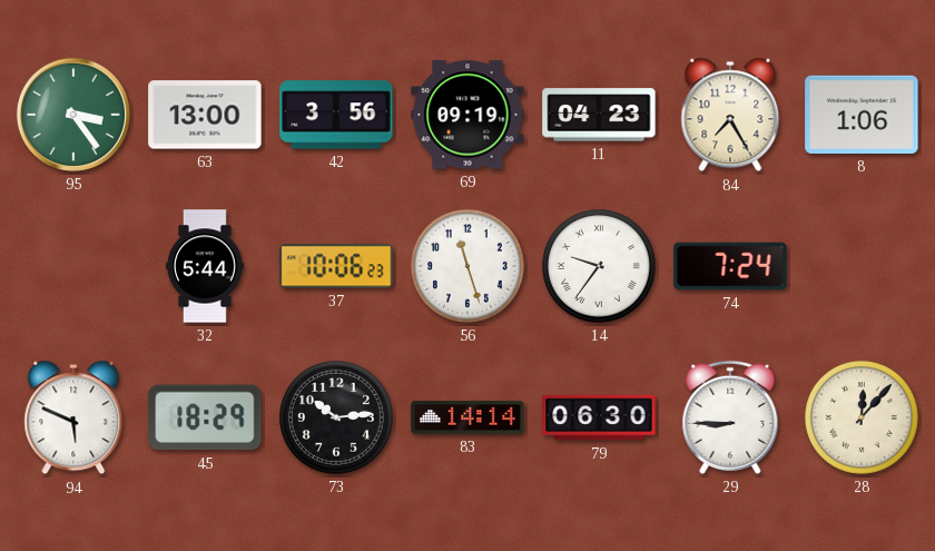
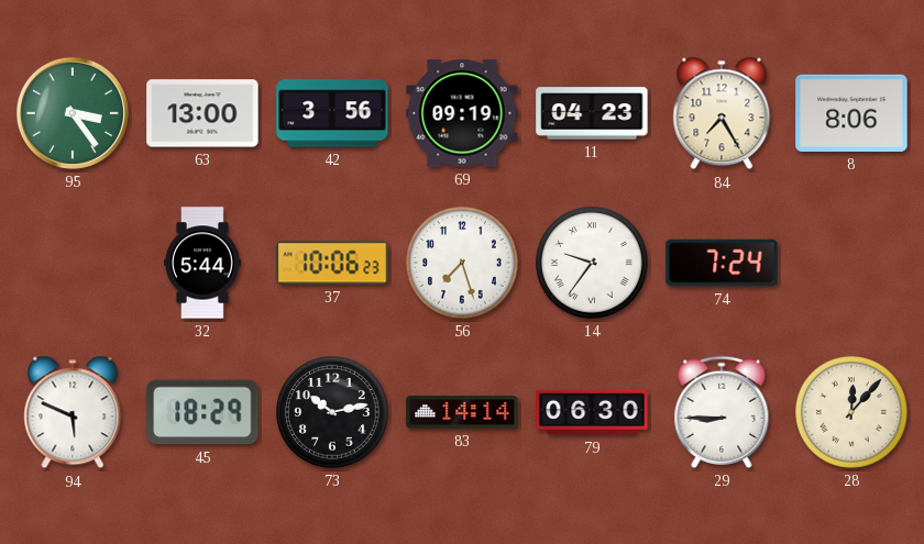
8: 1:06 -> 8:06
56: 11:27 -> 7:27
73: 10:14 -> 10:13
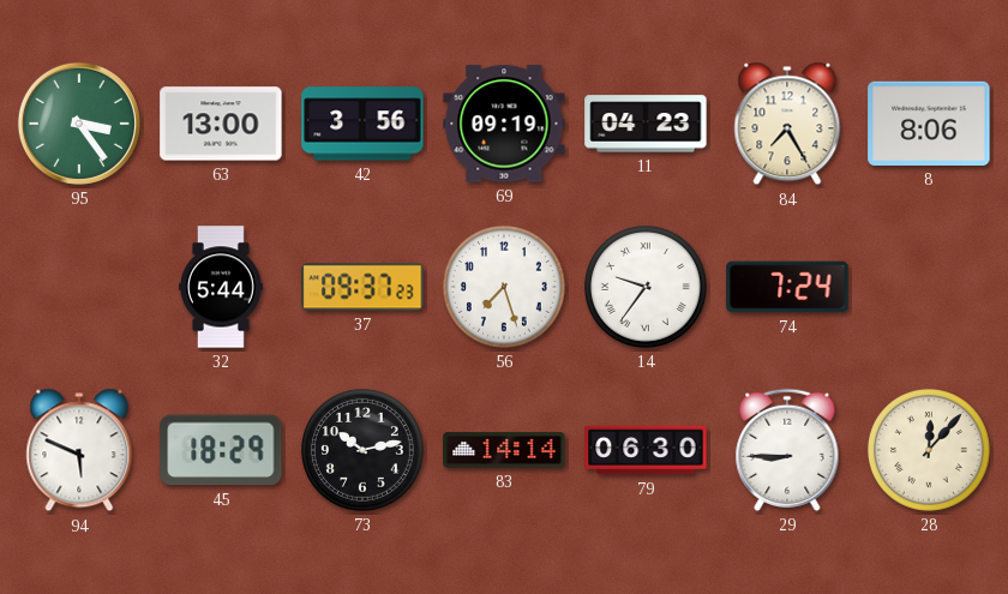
37: 10:06 -> 09:37
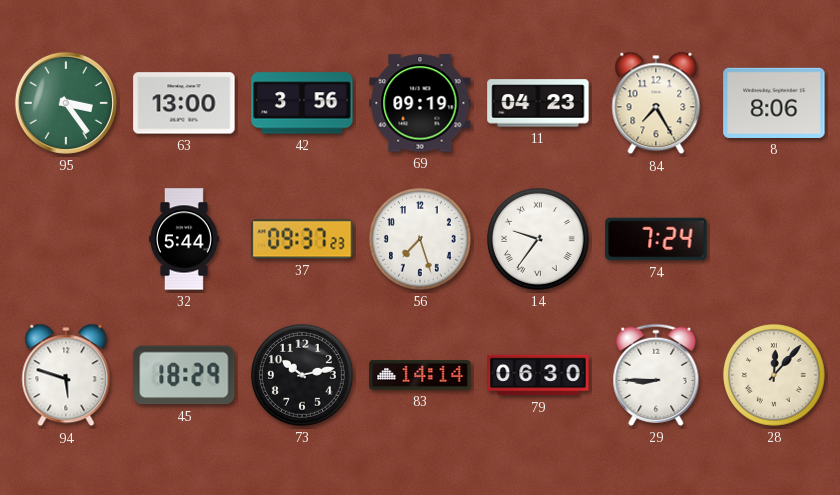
94: 5:49 -> 5:48
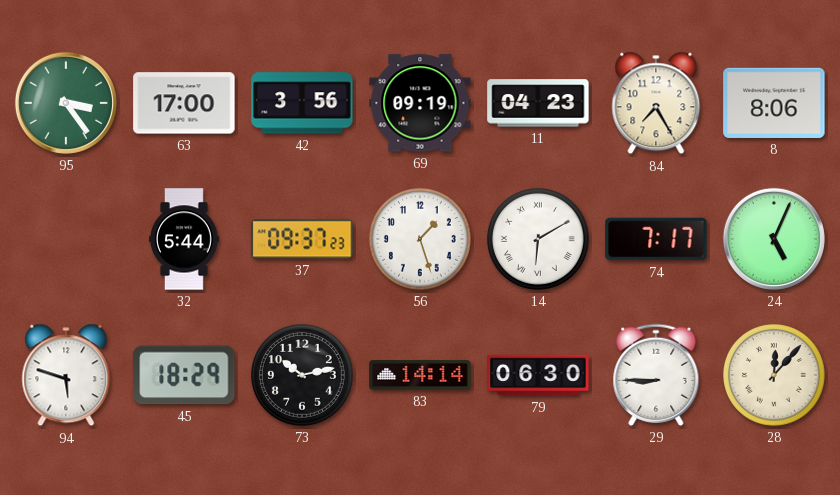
63: 13:00 -> 17:00
56: 7:27 -> 1:27
14: 9:36 -> 6:10
74: 7:24 -> 7:17
24: none -> 5:04
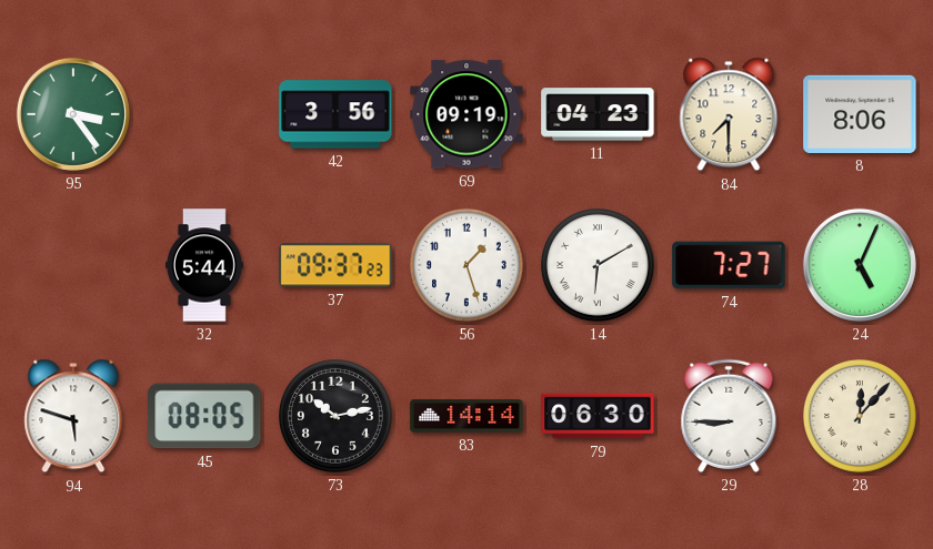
63: 17:00 -> none
84: 7:25 -> 7:30
74: 7:17 -> 7:27
45: 18:29 -> 08:05
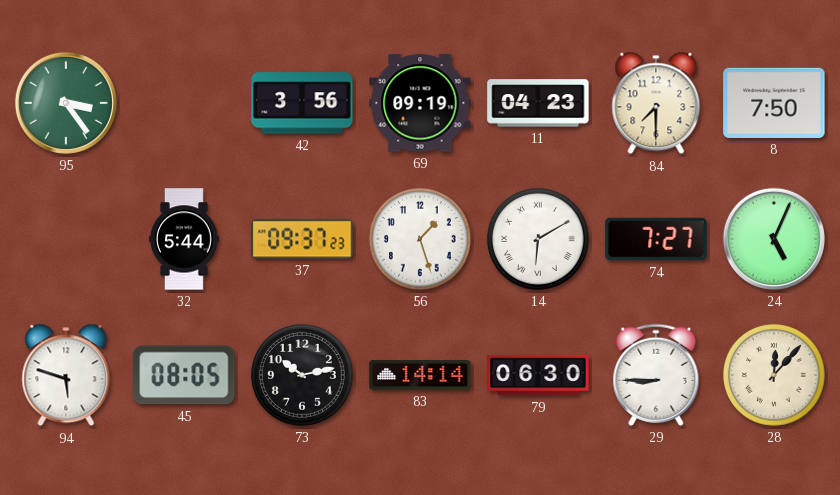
8: 8:06 -> 7:50
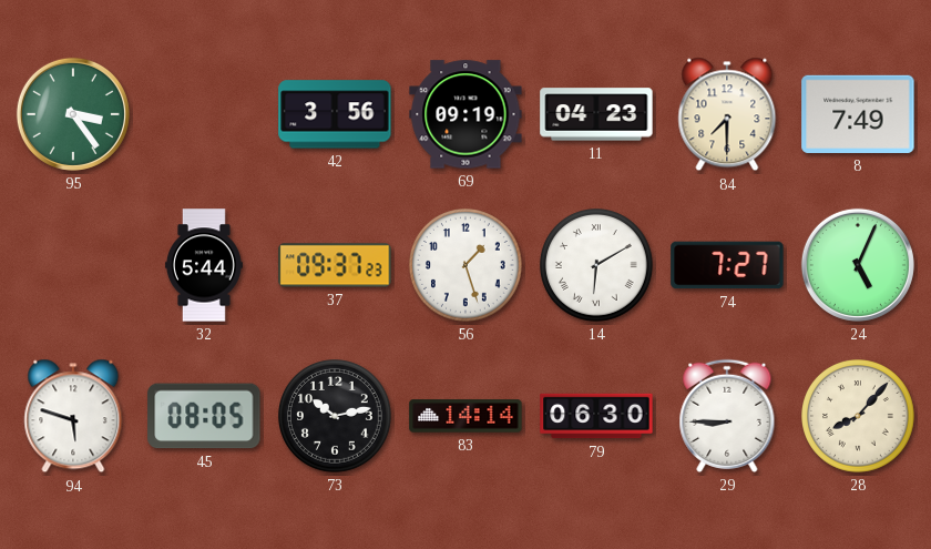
8: 7:50 -> 7:49
28: 12:07 -> 8:07
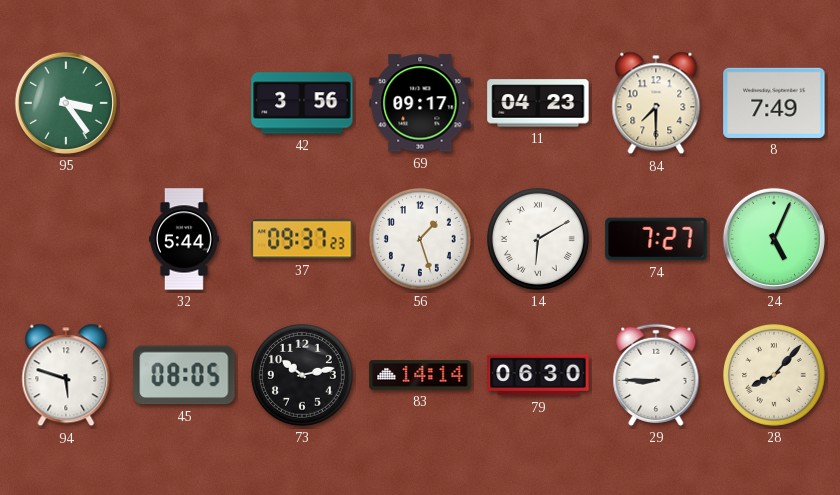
69: 09:19 -> 09:17
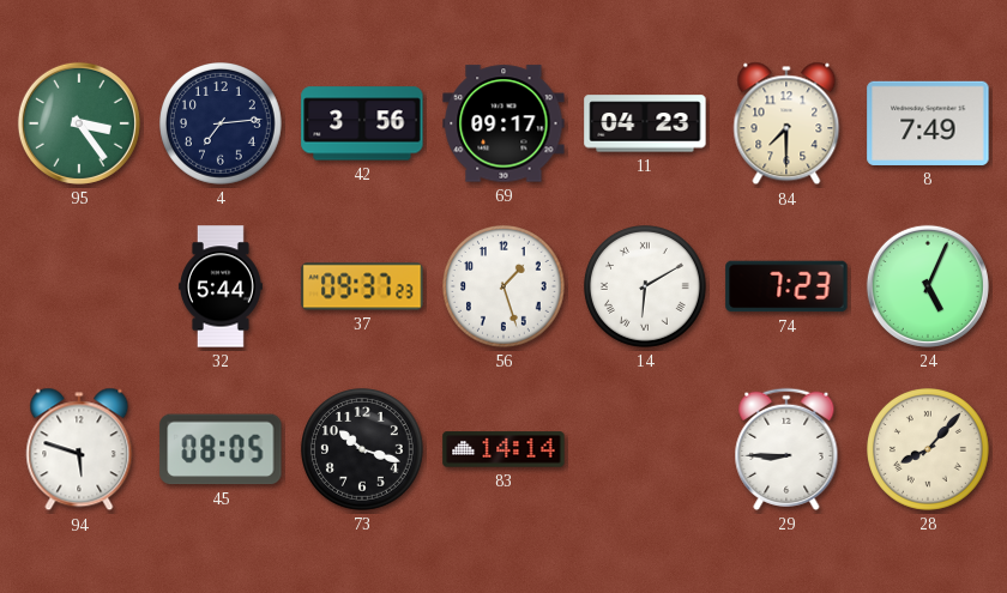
4: none -> 7:14
74: 7:27 -> 7:23
73: 10:13 -> 10:18
79: 06:30 -> none
